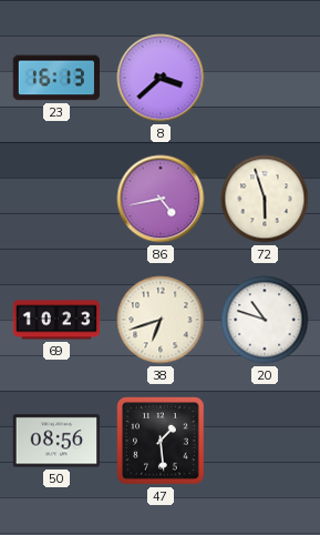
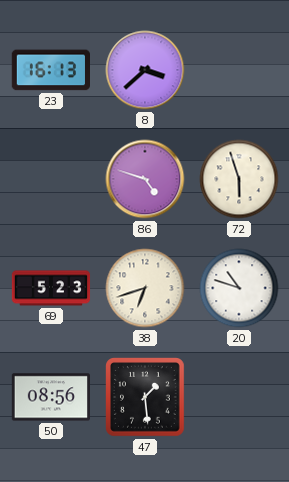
86: 4:43 -> 4:48
69: 10:23 -> 5:23
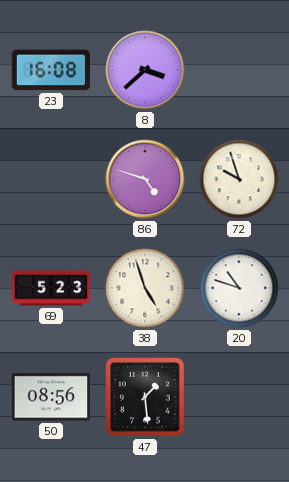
23: 16:13 -> 16:08
72: 5:57 -> 9:57
38: 6:42 -> 4:57
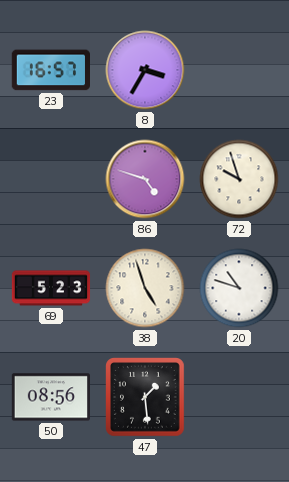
23: 16:08 -> 16:57
8: 3:38 -> 3:35
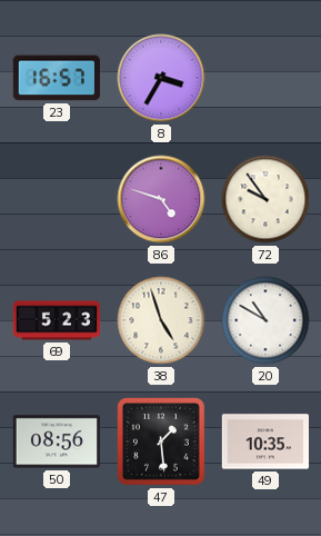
72: 9:57 -> 9:54
20: 10:48 -> 10:50
49: none -> 10:35
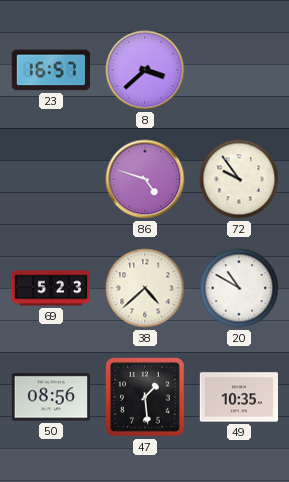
8: 3:35 -> 3:38
38: 4:57 -> 4:38
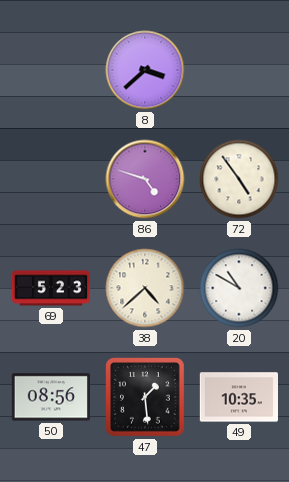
23: 16:57 -> none
72: 9:54 -> 4:54
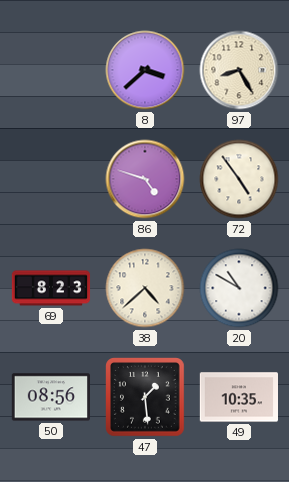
97: none -> 8:25
69: 5:23 -> 8:23
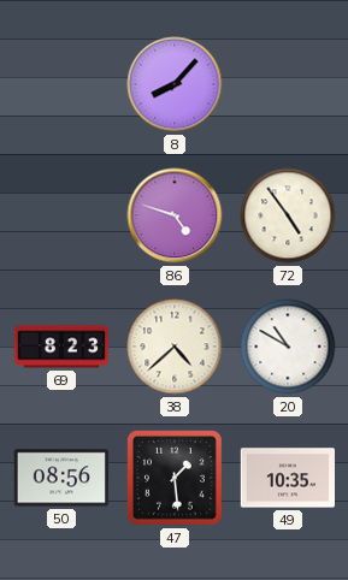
8: 3:38 -> 8:07
97: 8:25 -> none
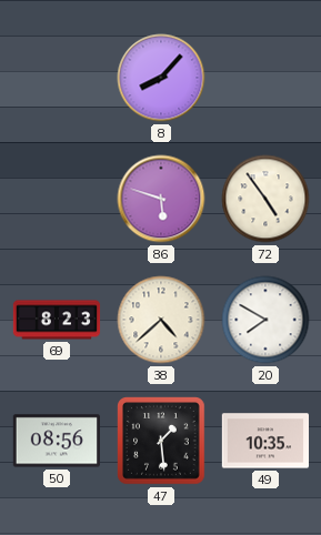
86: 4:48 -> 5:48
20: 10:50 -> 7:50
